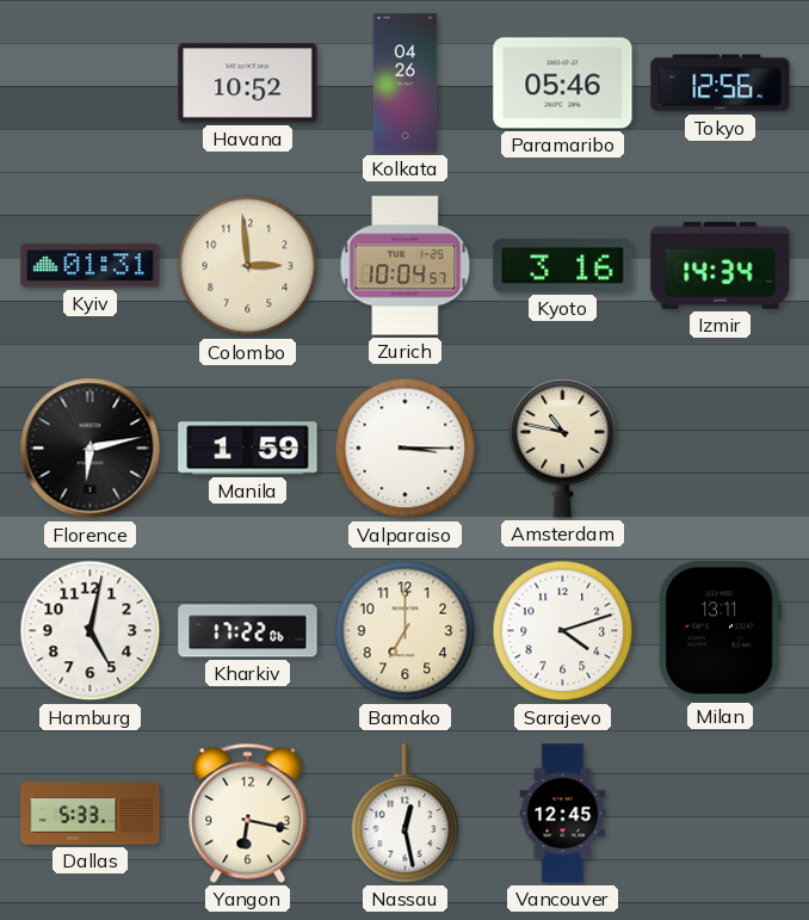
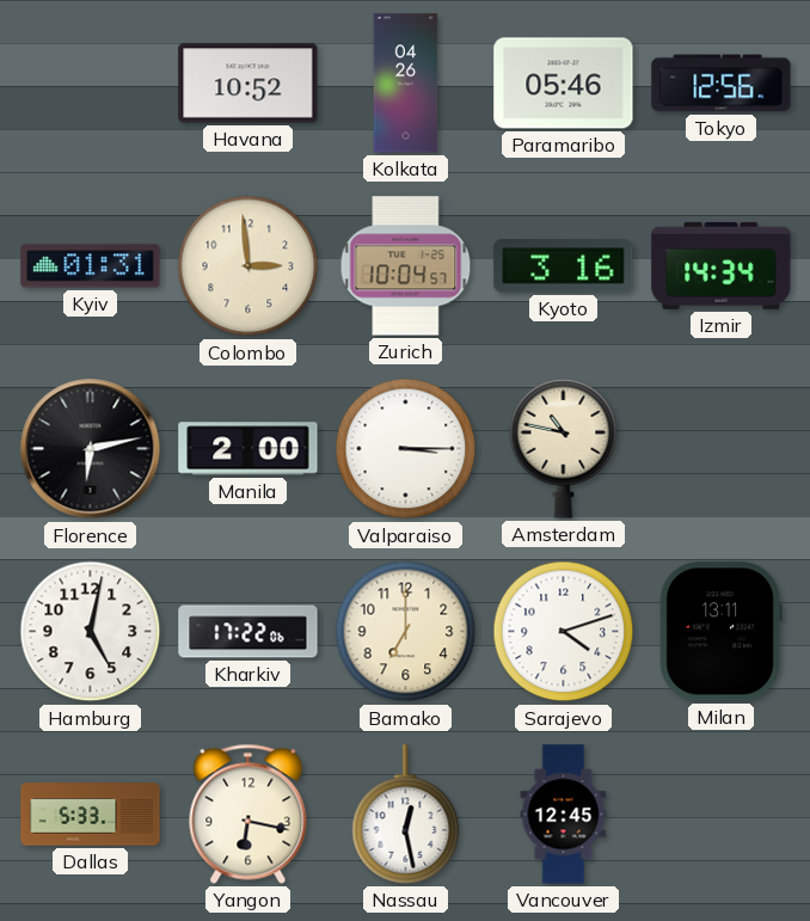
Manila: 1:59 -> 2:00
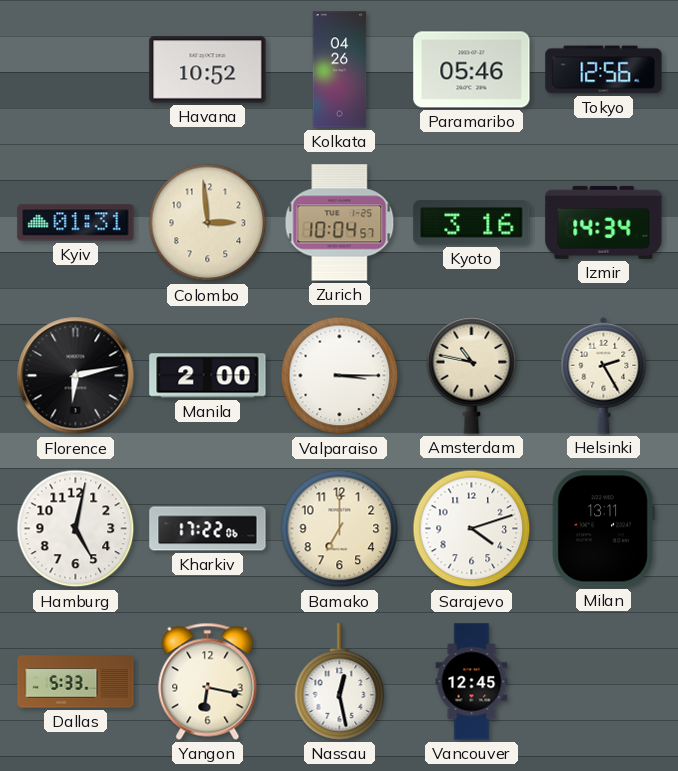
Helsinki: none -> 2:25
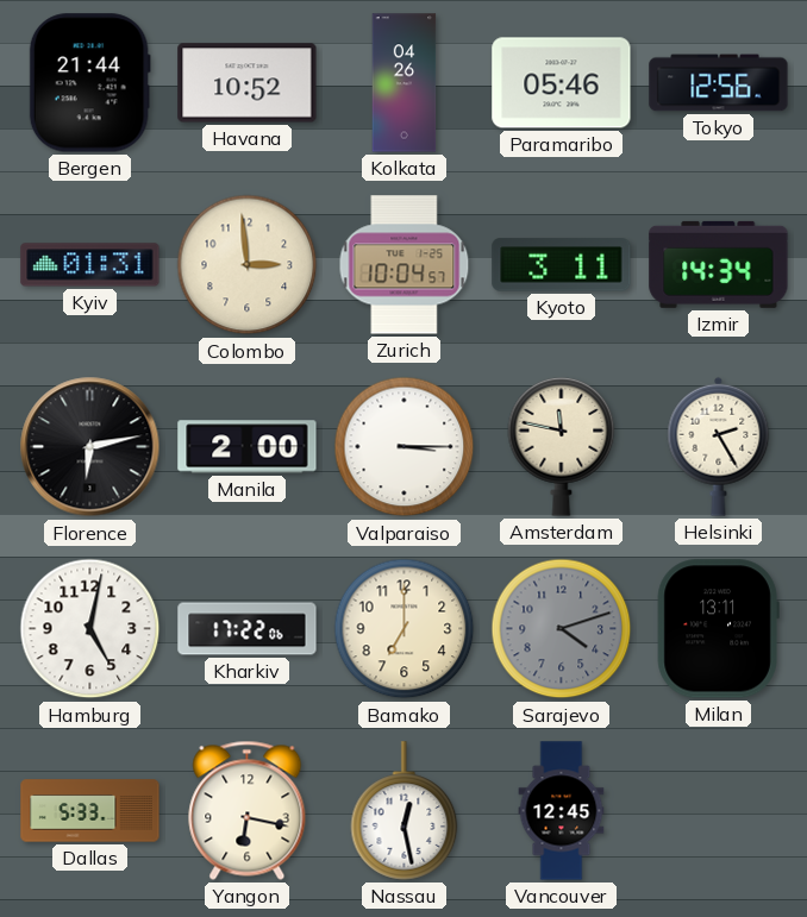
Bergen: none -> 21:44
Kyoto: 3:16 -> 3:11
Amsterdam: 10:47 -> 11:47
Sarajevo dial: white -> grey
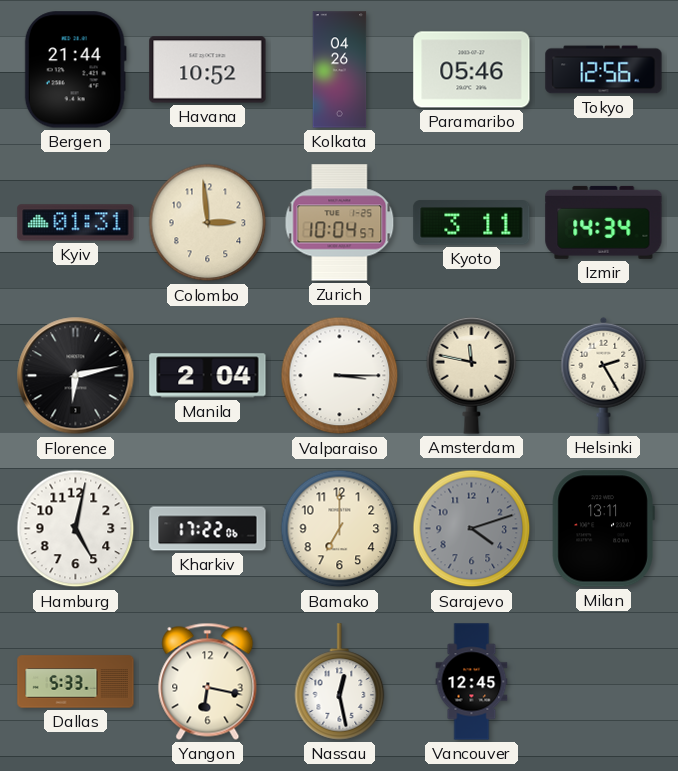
Manila: 2:00 -> 2:04
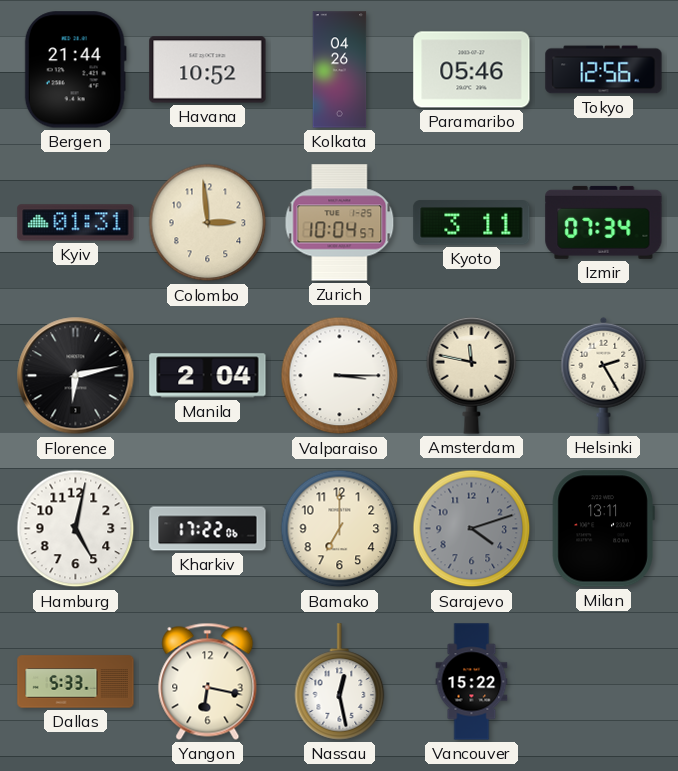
Izmir: 14:34 -> 07:34
Vancouver: 12:45 -> 15:22
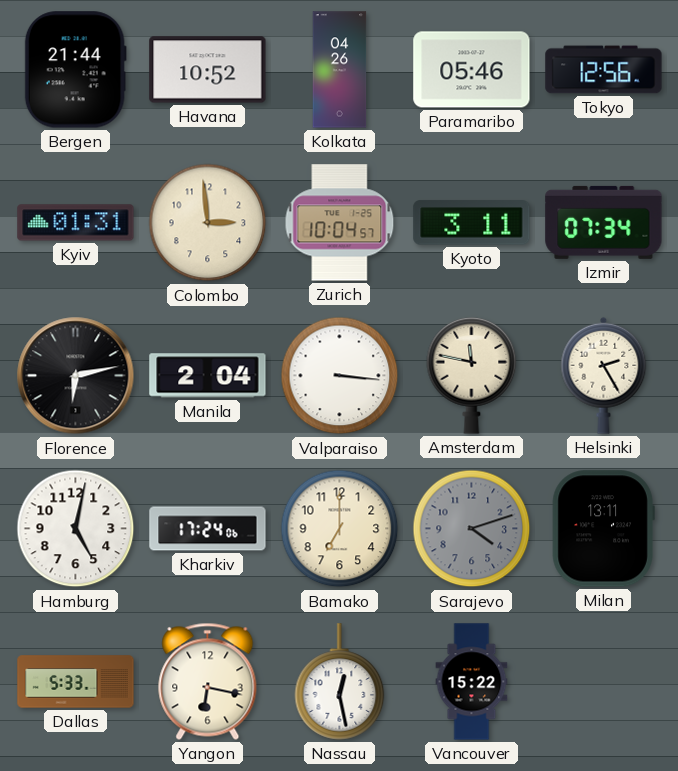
Valparaiso: 3:15 -> 3:16
Kharkiv: 17:22 -> 17:24
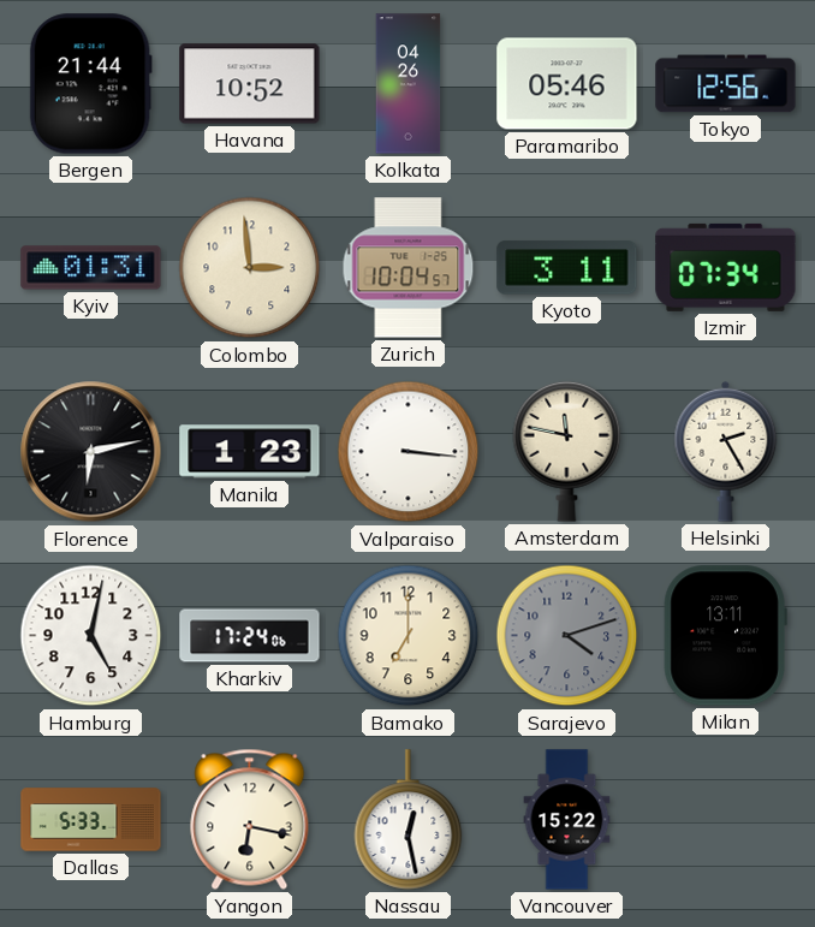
Manila: 2:04 -> 1:23
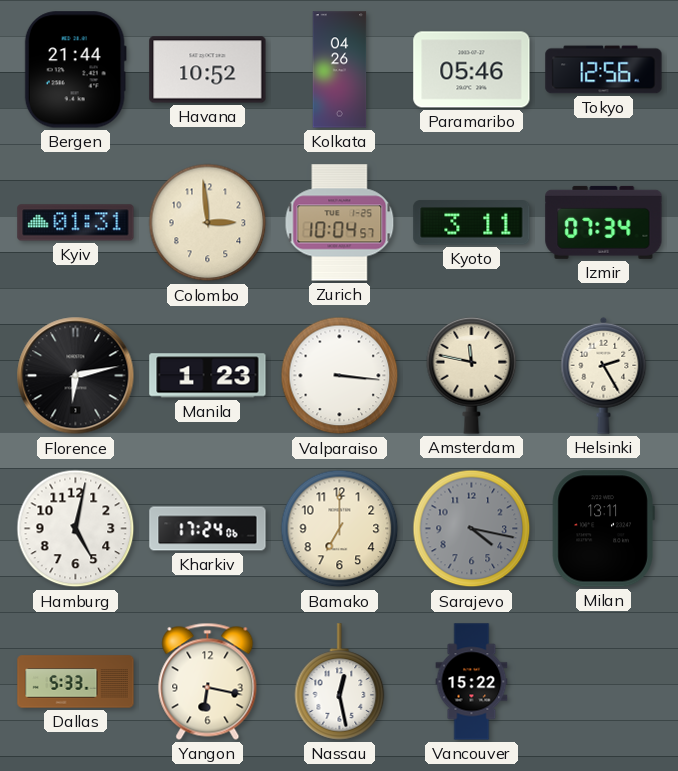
Sarajevo: 4:12 -> 4:17
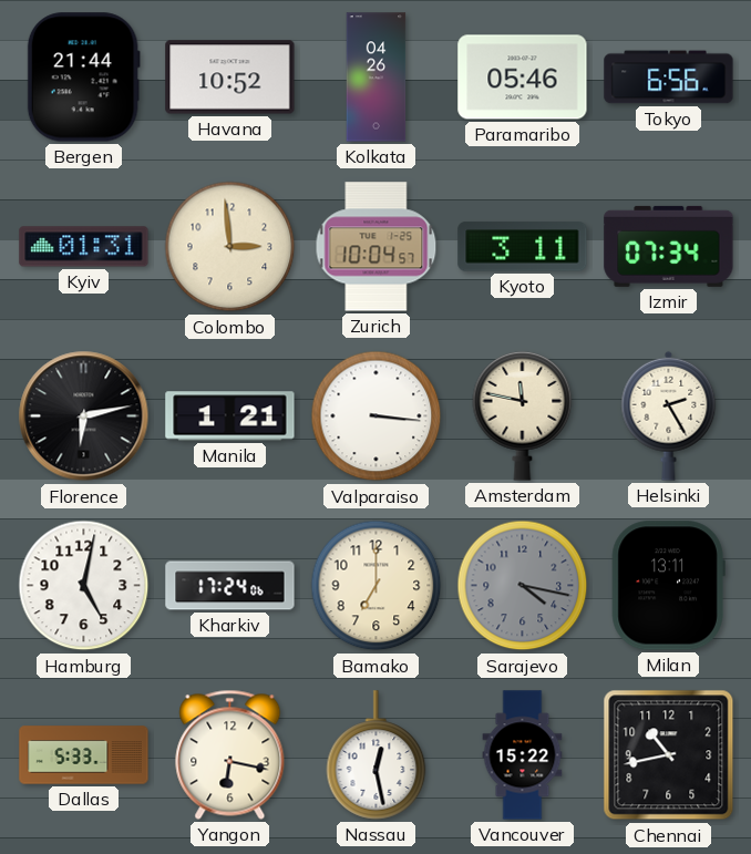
Tokyo: 12:56 -> 6:56
Manila: 1:23 -> 1:21
Chennai: none -> 10:43
